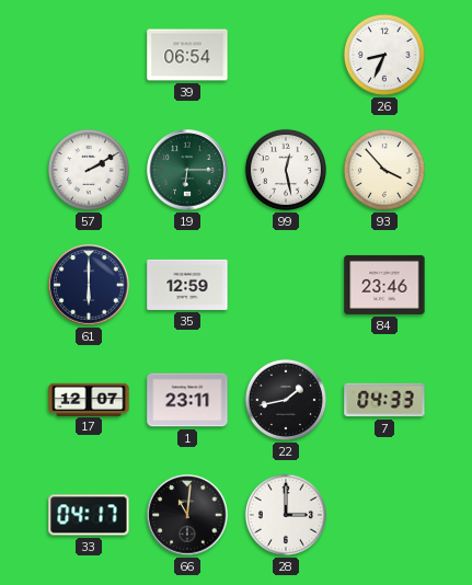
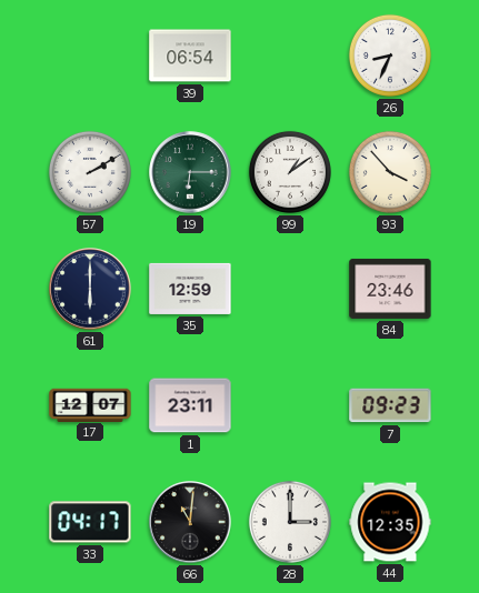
99: 12:28 -> 1:09
22: 1:43 -> none
7: 04:33 -> 09:23
44: none -> 12:35
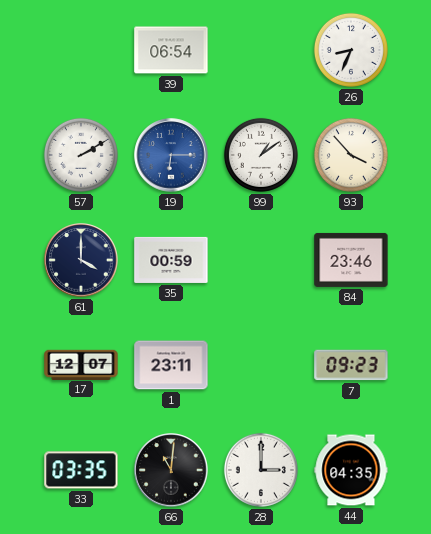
19 dial: green -> blue
61: 6:00 -> 4:00
35: 12:59 -> 00:59
33: 04:17 -> 03:35
44: 12:35 -> 04:35
